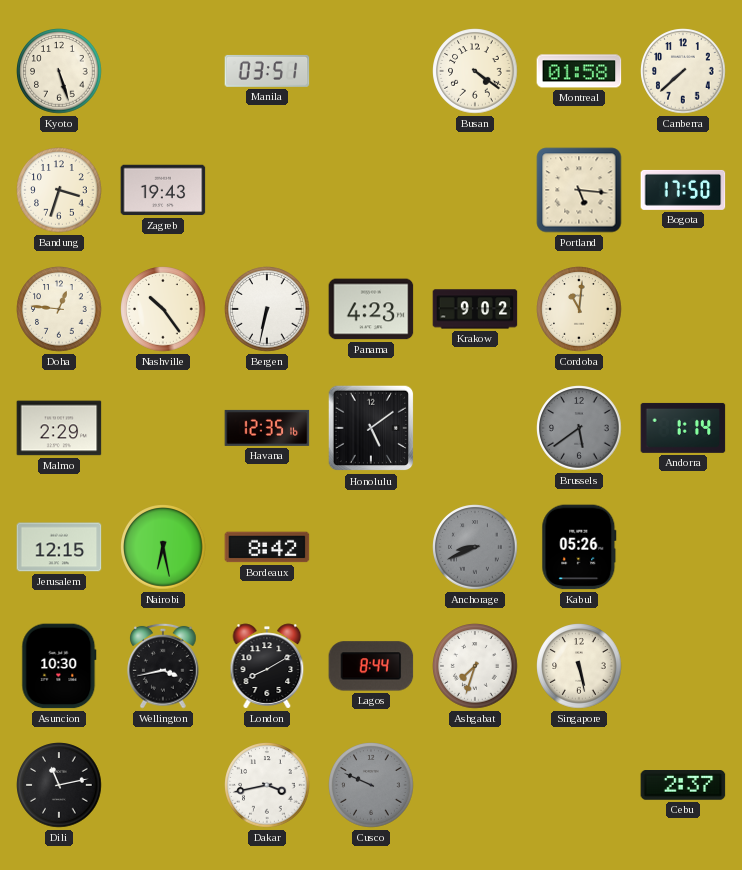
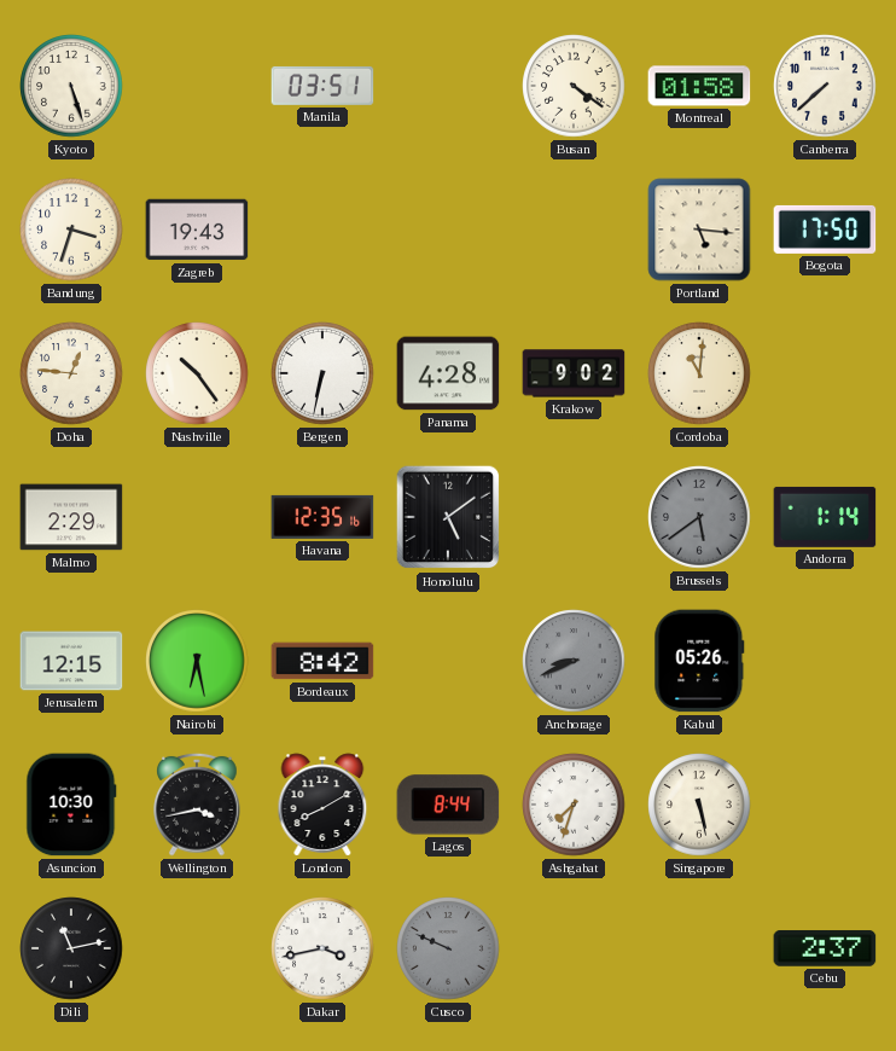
Panama: 4:23 -> 4:28
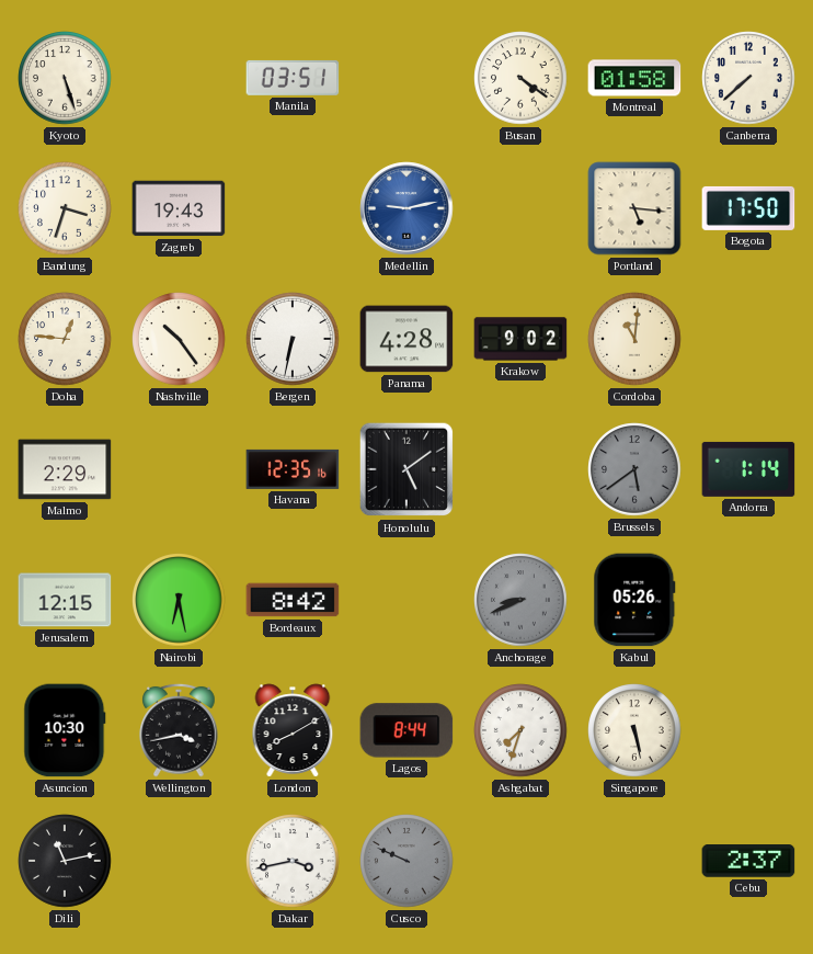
Medellin: none -> 9:13
